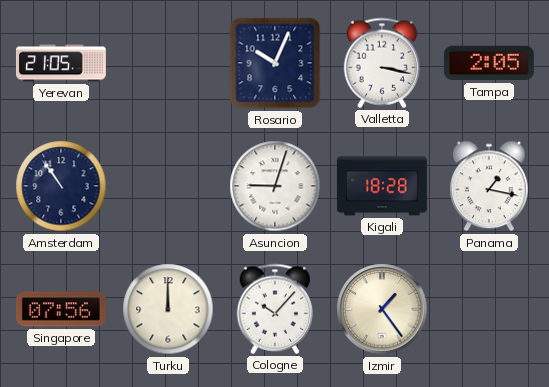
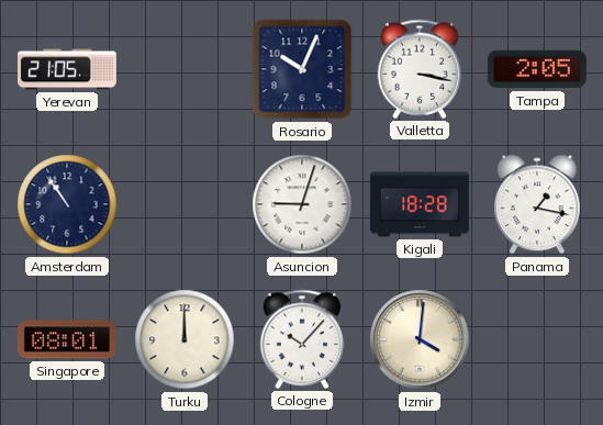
Singapore: 07:56 -> 08:01
Izmir: 1:24 -> 4:01
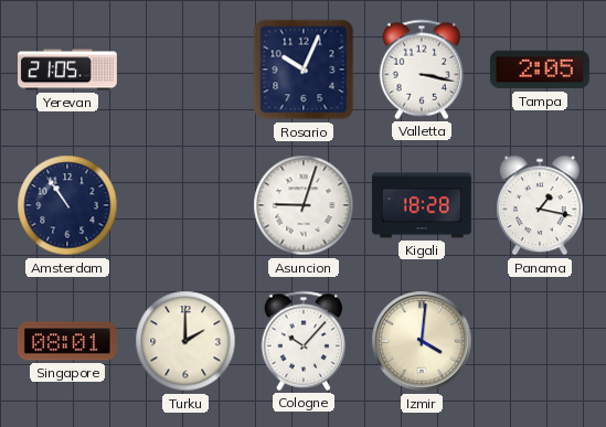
Turku: 12:00 -> 2:00
